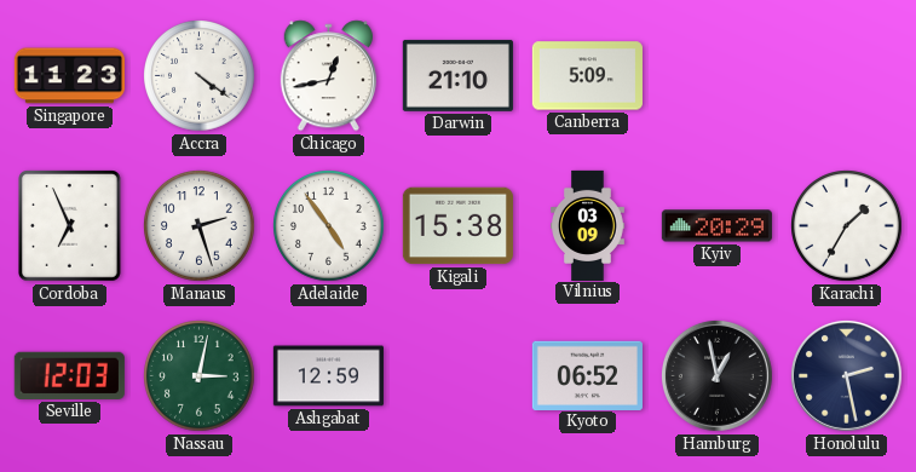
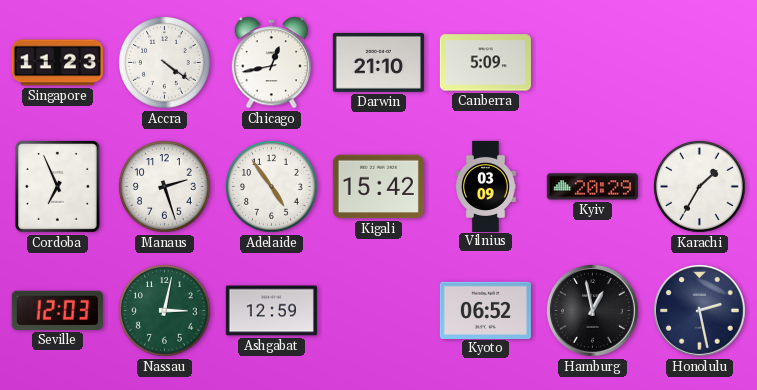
Kigali: 15:38 -> 15:42
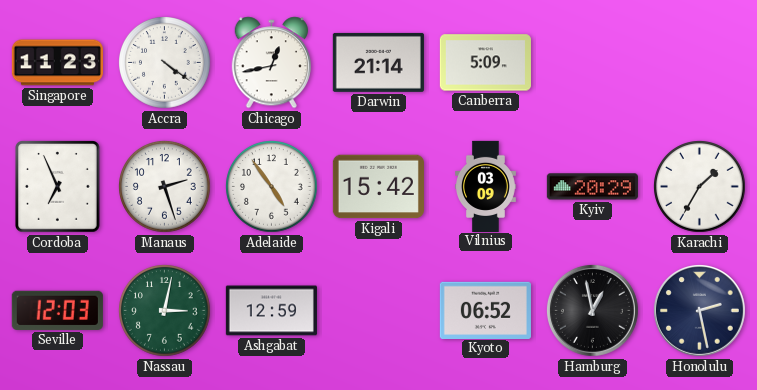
Darwin: 21:10 -> 21:14
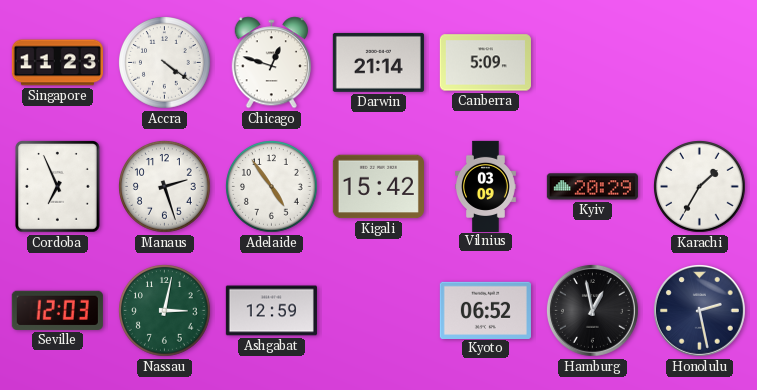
Chicago: 12:43 -> 12:48
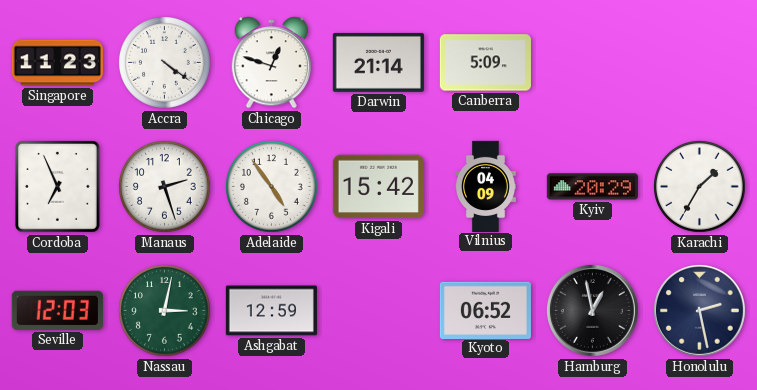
Vilnius: 03:09 -> 04:09
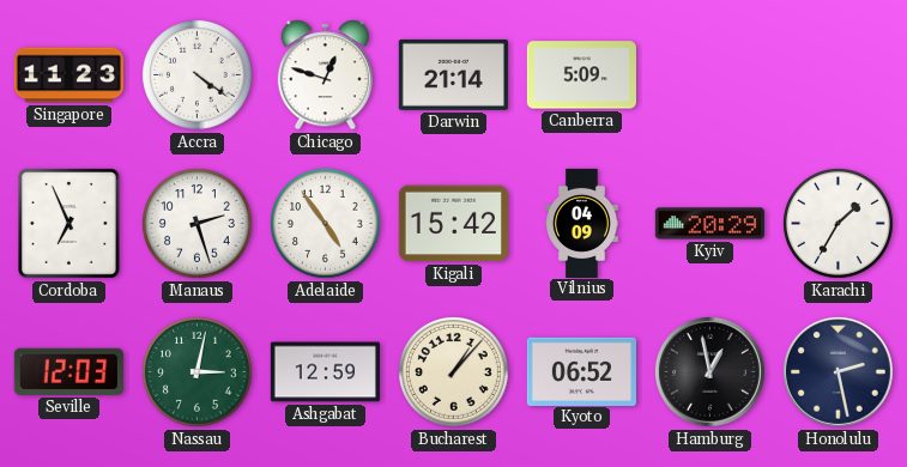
Bucharest: none -> 1:07
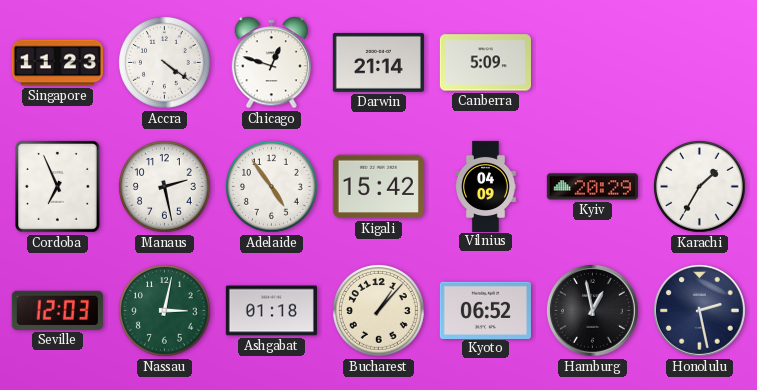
Manaus: 2:27 -> 2:28
Ashgabat: 12:59 -> 01:18
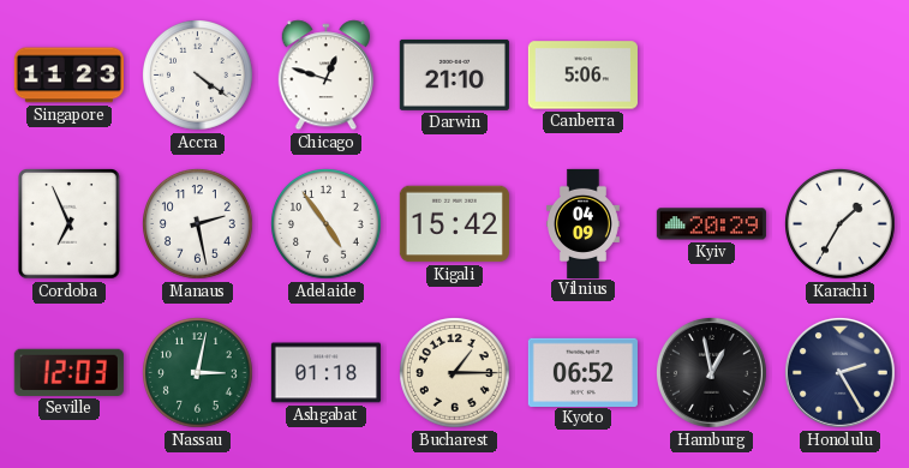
Darwin: 21:14 -> 21:10
Canberra: 5:09 -> 5:06
Bucharest: 1:07 -> 1:15
Honolulu: 2:28 -> 2:25
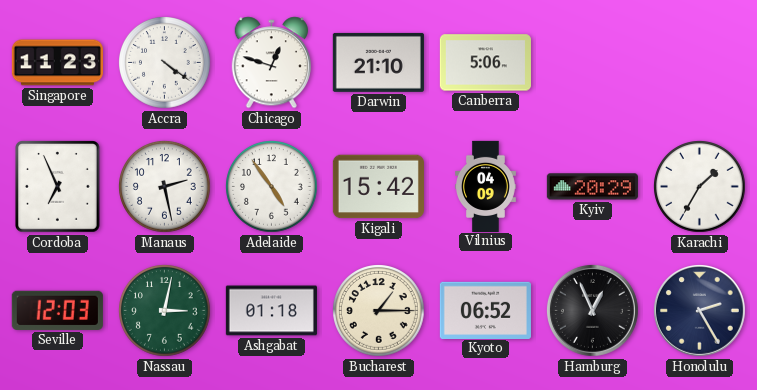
Hamburg: 12:58 -> 12:56
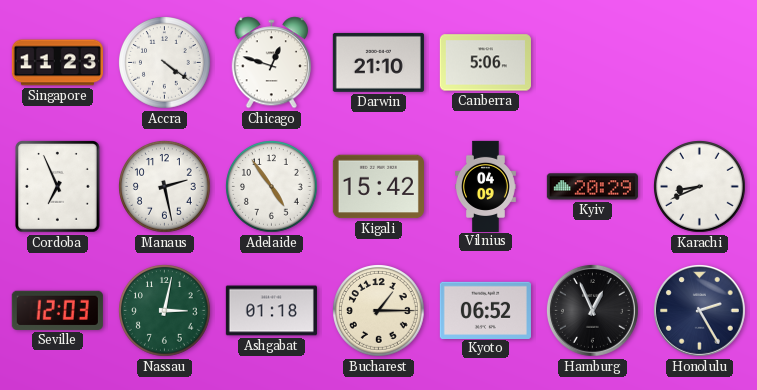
Karachi: 1:35 -> 8:41
